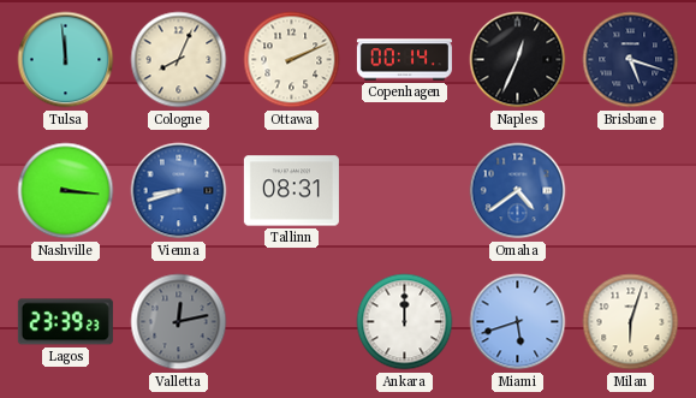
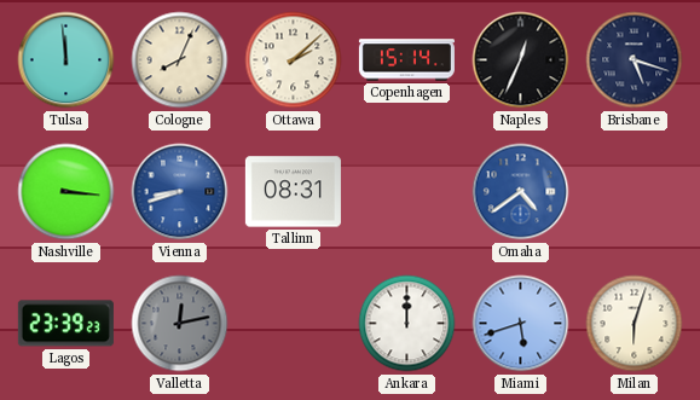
Ottawa: 2:11 -> 2:08
Copenhagen: 00:14 -> 15:14
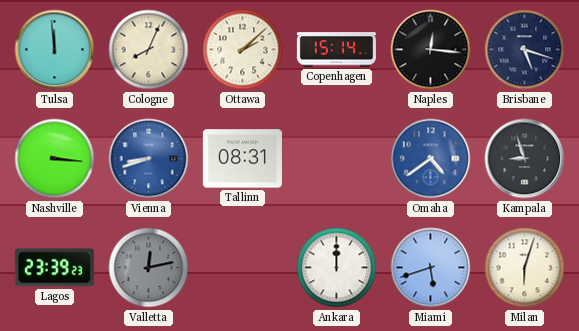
Naples: 12:34 -> 12:16
Kampala: none -> 8:57
